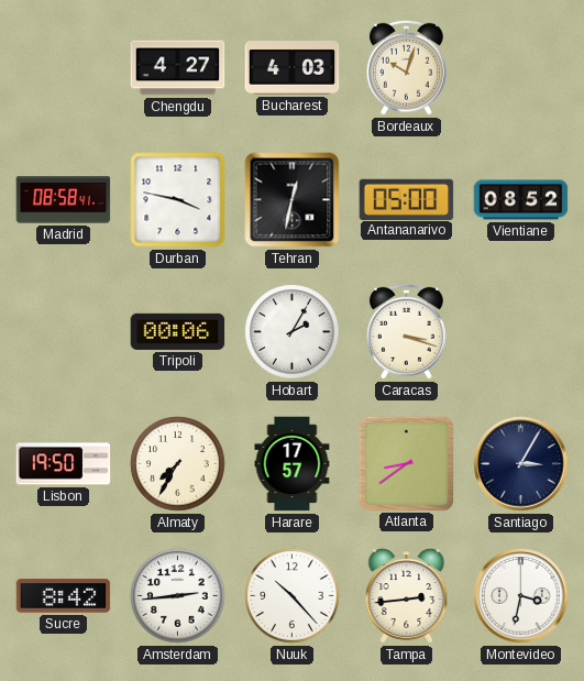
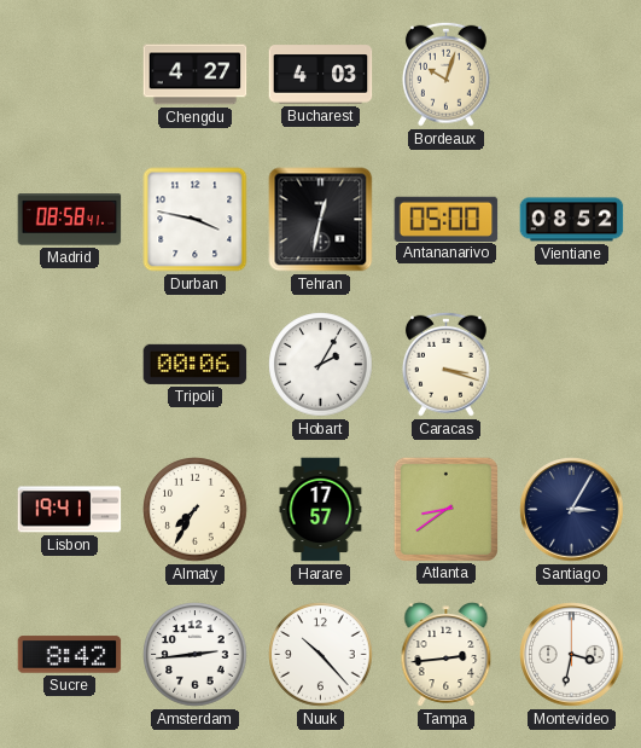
Lisbon: 19:50 -> 19:41
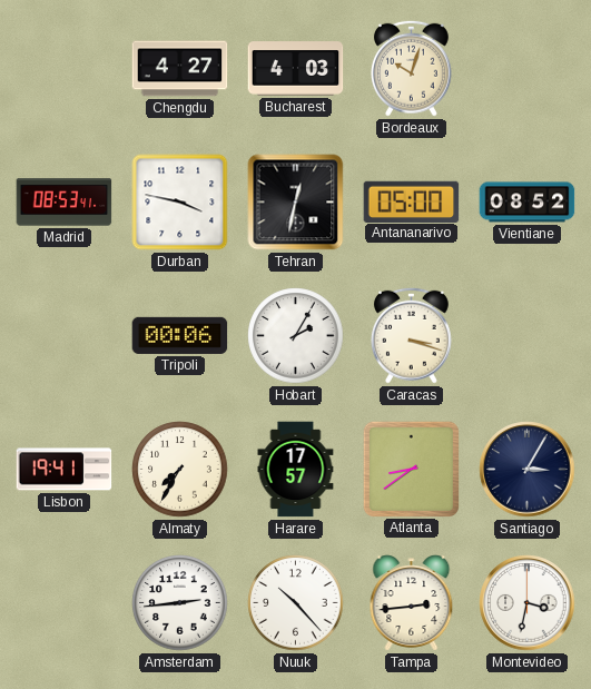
Madrid: 08:58 -> 08:53
Sucre: 8:42 -> none
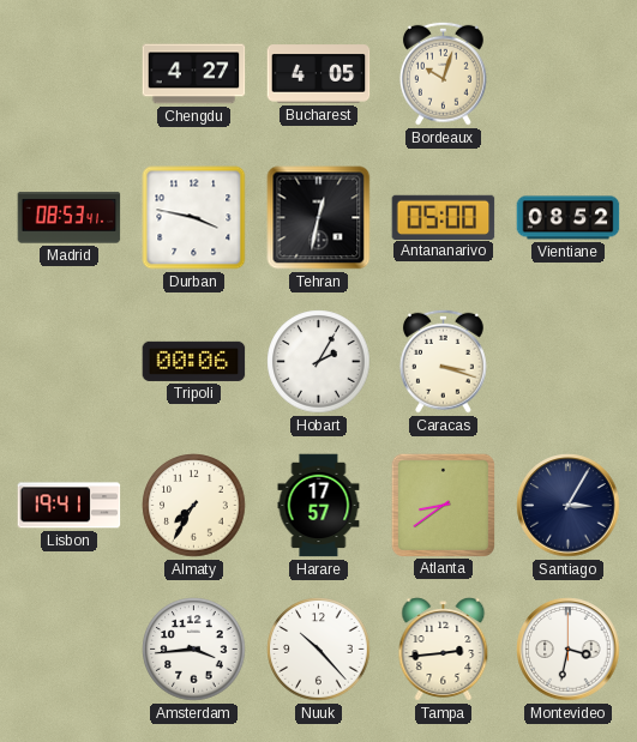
Bucharest: 4:03 -> 4:05
Amsterdam: 2:44 -> 3:44
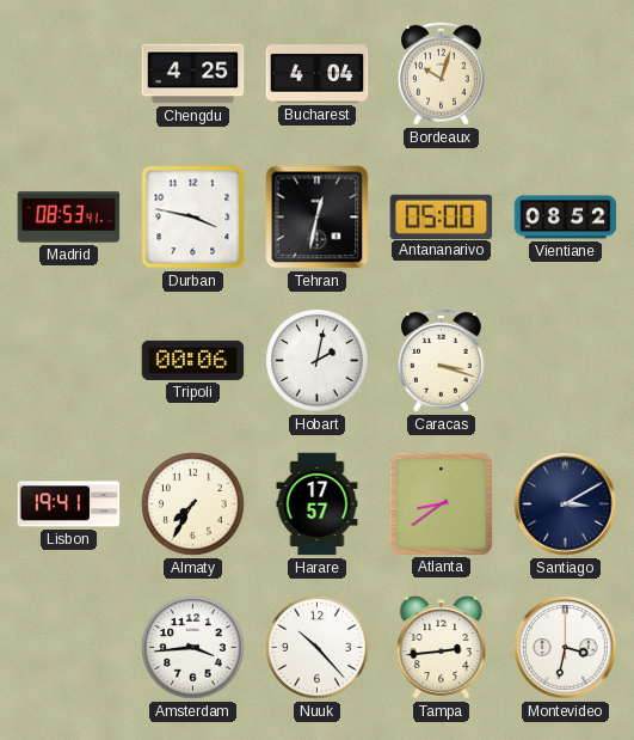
Chengdu: 4:27 -> 4:25
Bucharest: 4:05 -> 4:04
Hobart: 2:05 -> 2:02
Santiago: 3:05 -> 3:10
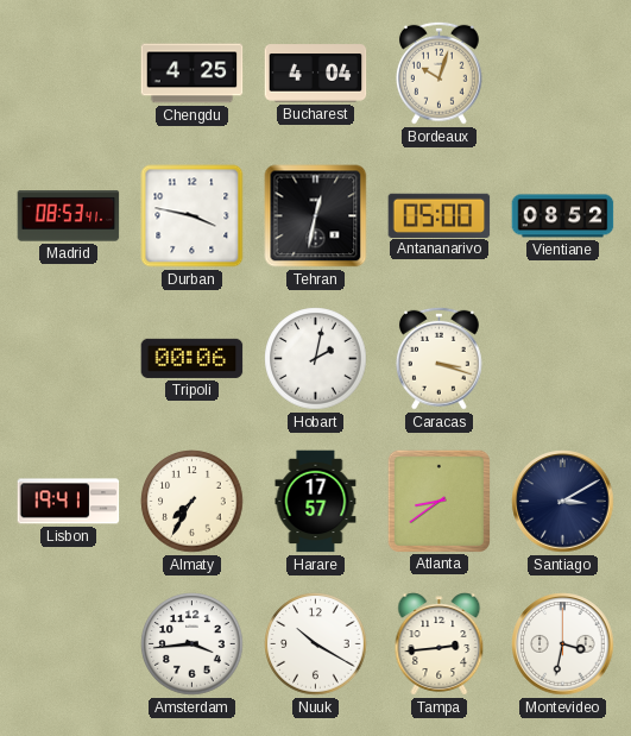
Nuuk: 10:23 -> 10:20
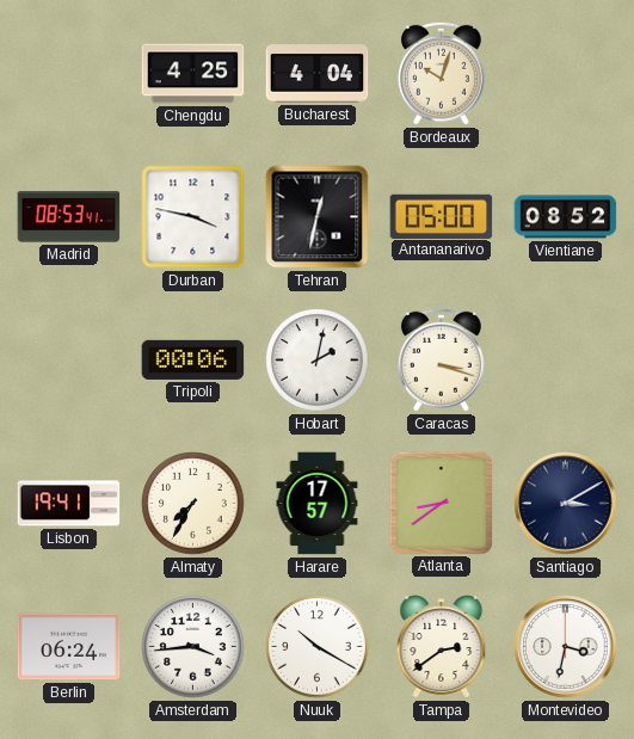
Berlin: none -> 06:24
Tampa: 2:44 -> 2:39
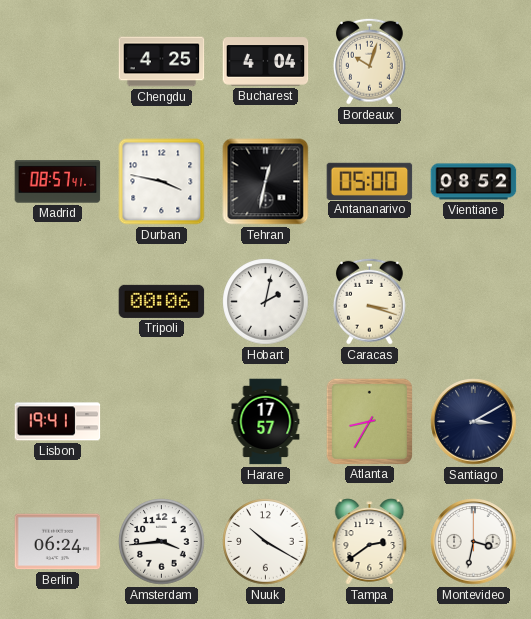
Madrid: 08:53 -> 08:57
Almaty: 7:35 -> none
Atlanta: 8:39 -> 8:35
